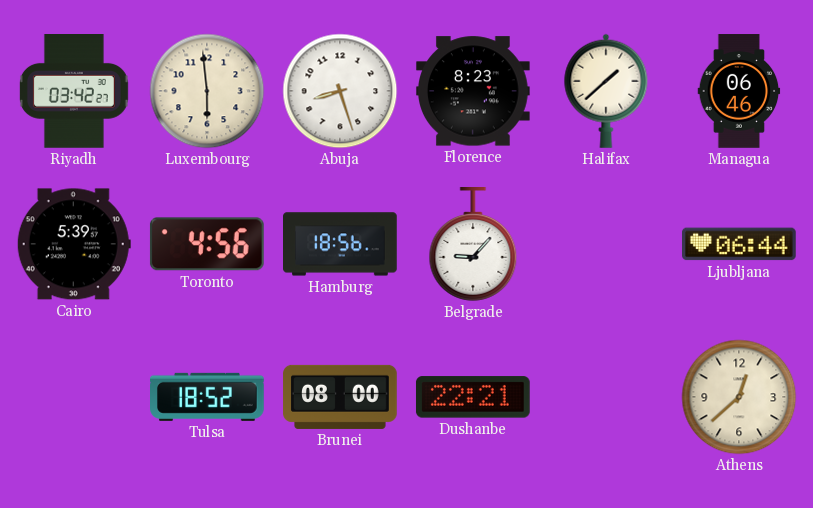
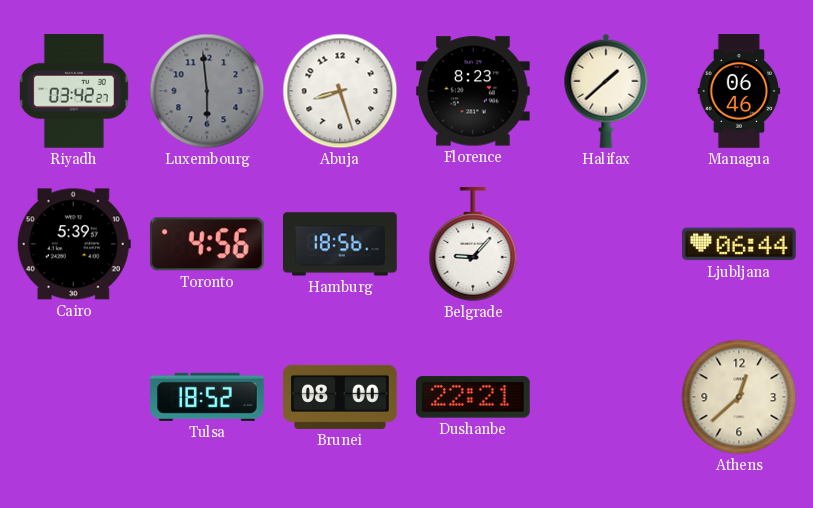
Luxembourg dial: cream -> grey
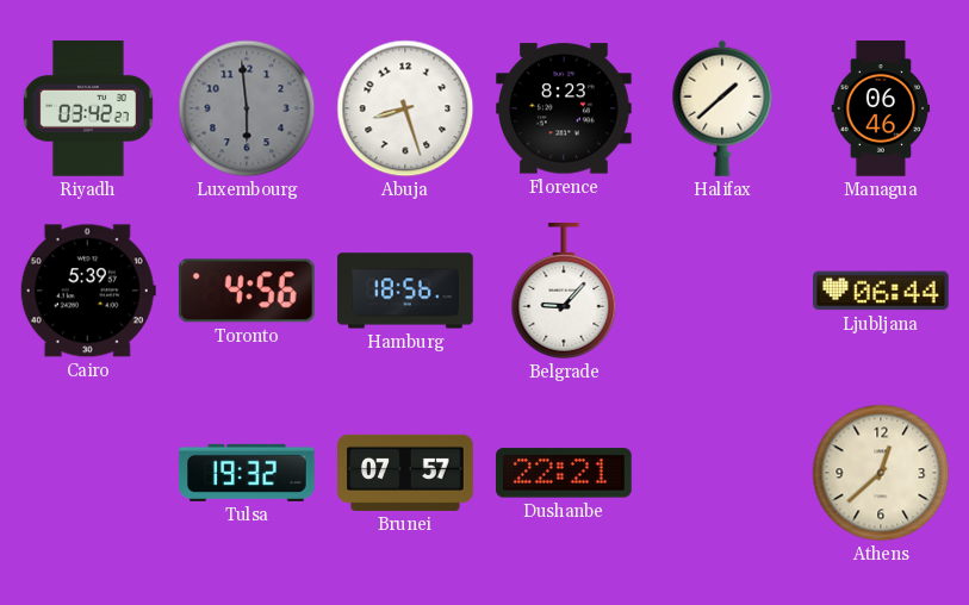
Tulsa: 18:52 -> 19:32
Brunei: 08:00 -> 07:57
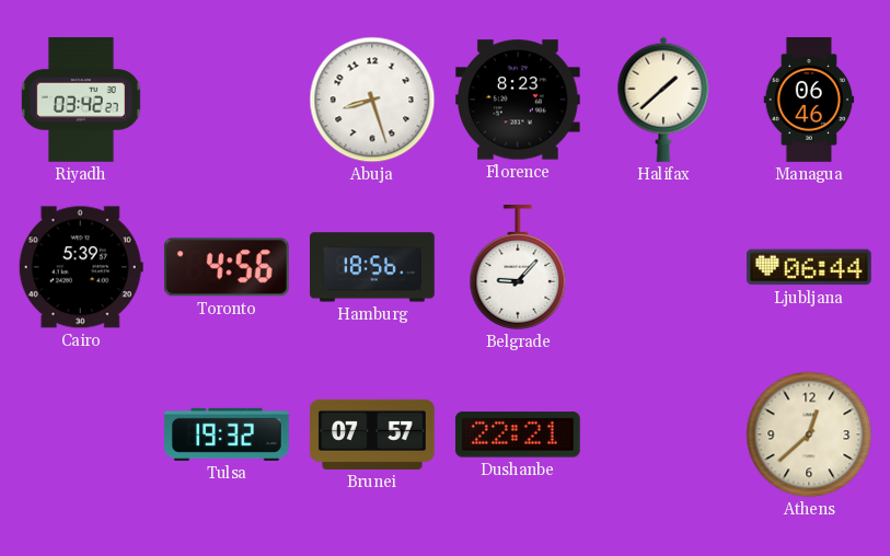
Luxembourg: 5:59 -> none
